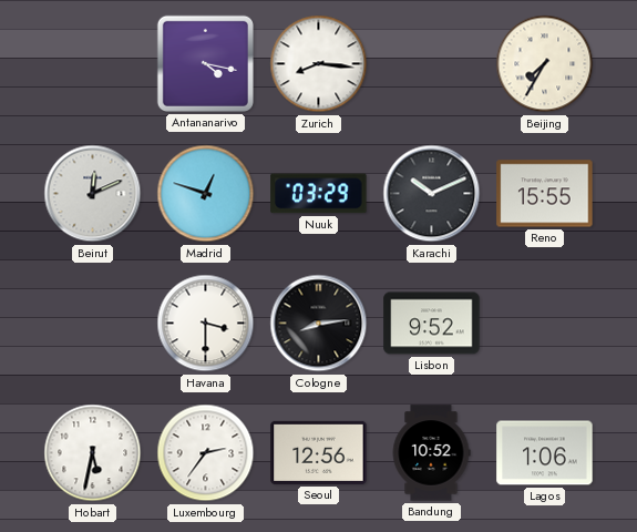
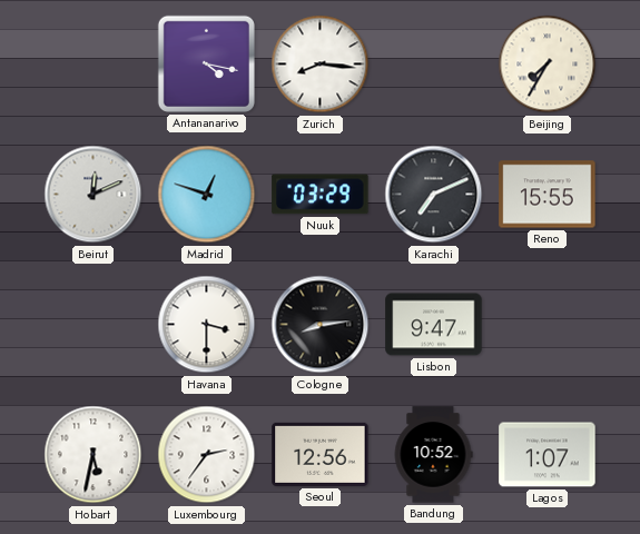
Karachi: 10:11 -> 7:11
Lisbon: 9:52 -> 9:47
Lagos: 1:06 -> 1:07
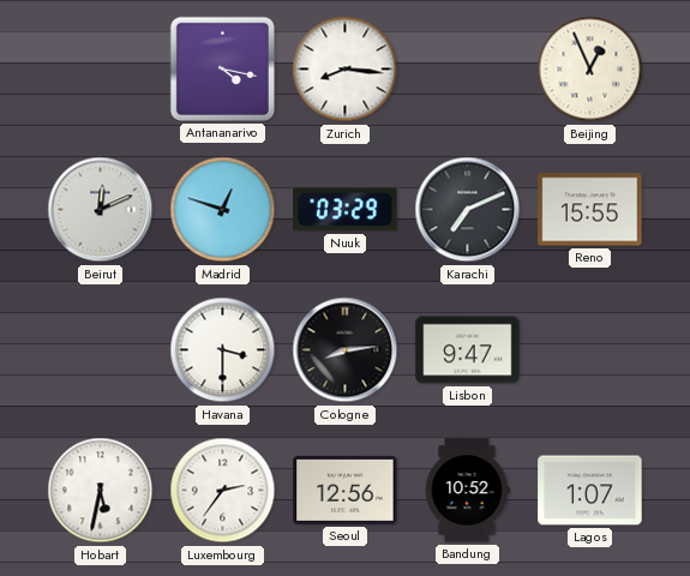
Beijing: 7:35 -> 12:56
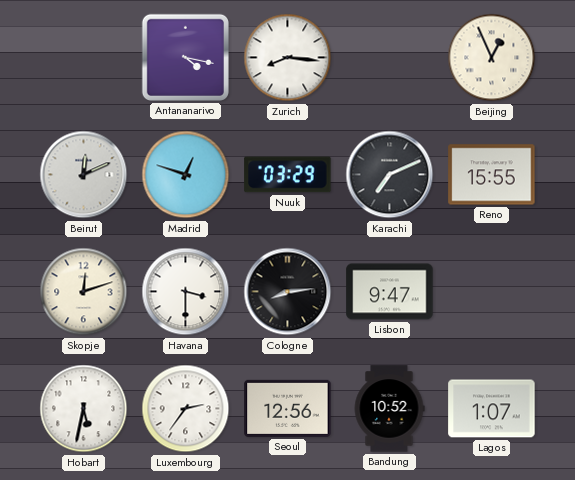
Skopje: none -> 12:12
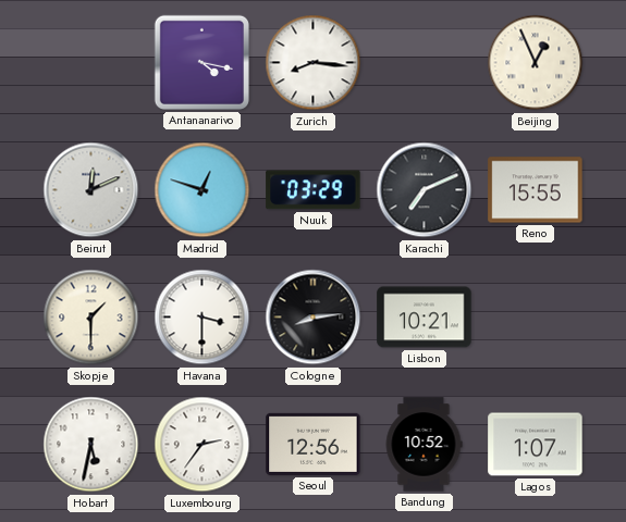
Skopje: 12:12 -> 1:30
Lisbon: 9:47 -> 10:21
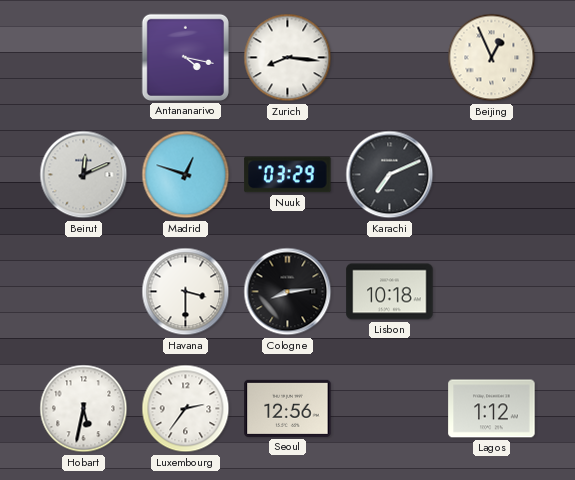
Reno: 15:55 -> none
Skopje: 1:30 -> none
Lisbon: 10:21 -> 10:18
Bandung: 10:52 -> none
Lagos: 1:07 -> 1:12
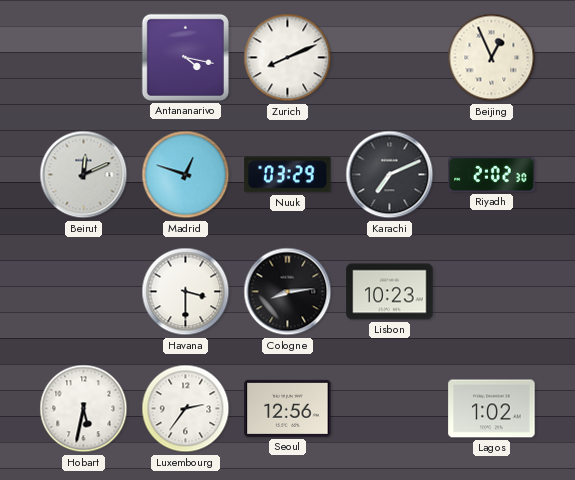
Zurich: 8:16 -> 8:11
Riyadh: none -> 2:02
Lisbon: 10:18 -> 10:23
Lagos: 1:12 -> 1:02
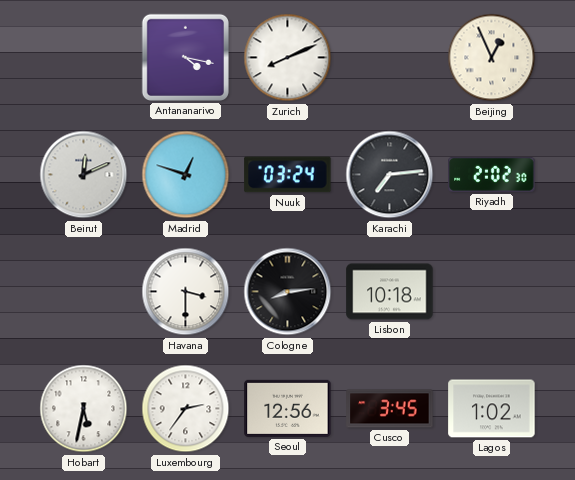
Nuuk: 03:29 -> 03:24
Karachi: 7:11 -> 7:14
Lisbon: 10:23 -> 10:18
Cusco: none -> 3:45
